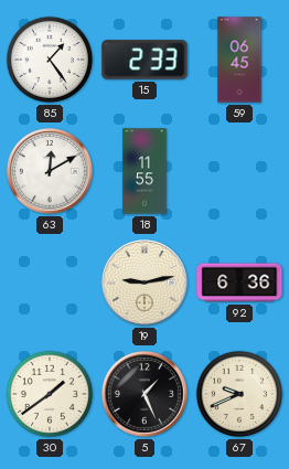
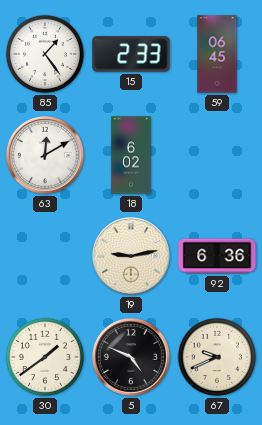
18: 11:55 -> 6:02
5: 1:26 -> 4:49
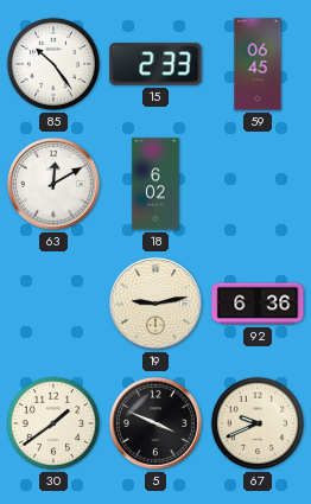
85: 1:24 -> 10:24
5: 4:49 -> 3:49
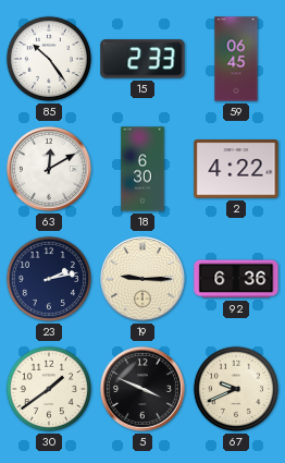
18: 6:02 -> 6:30
2: none -> 4:22
23: none -> 2:13
19: 9:13 -> 9:15
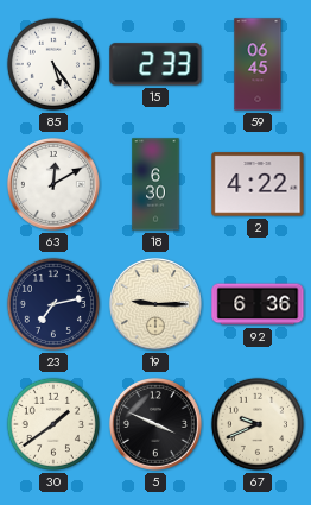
85: 10:24 -> 5:24
23: 2:13 -> 7:13
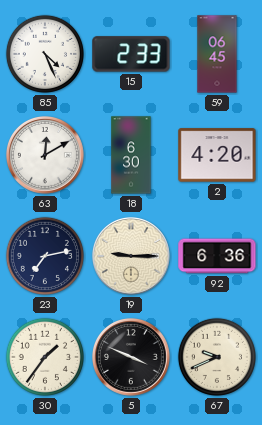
85: 5:24 -> 4:26
2: 4:22 -> 4:20
30: 1:39 -> 1:36
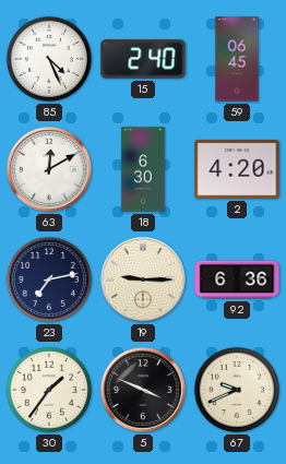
15: 2:33 -> 2:40
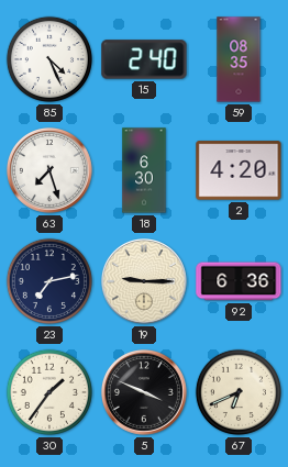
59: 06:45 -> 08:35
63: 12:10 -> 7:27
67: 9:41 -> 6:41
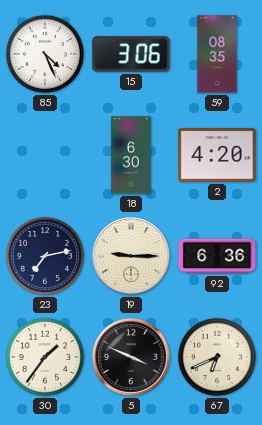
15: 2:40 -> 3:06
63: 7:27 -> none
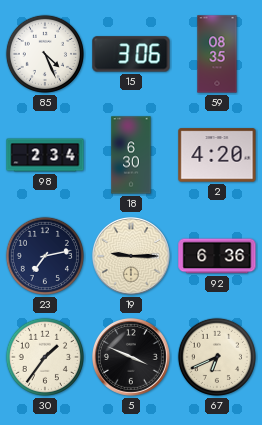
98: none -> 2:34
